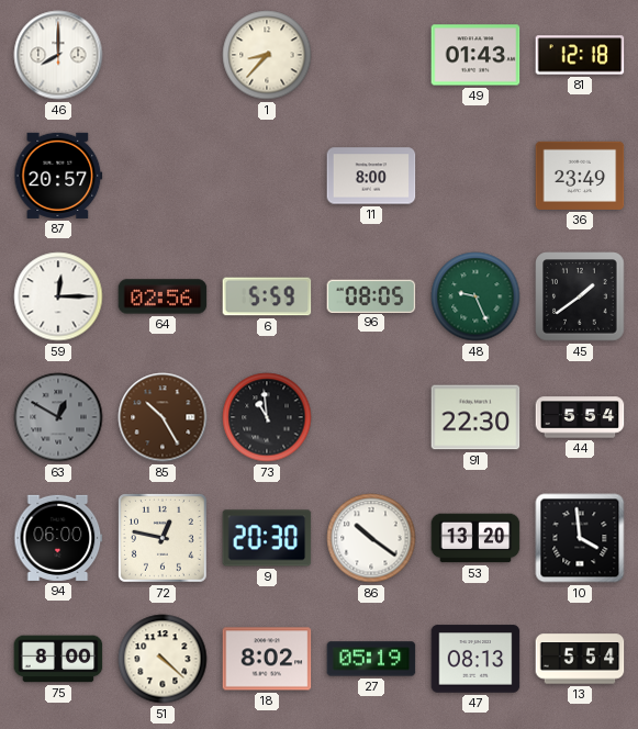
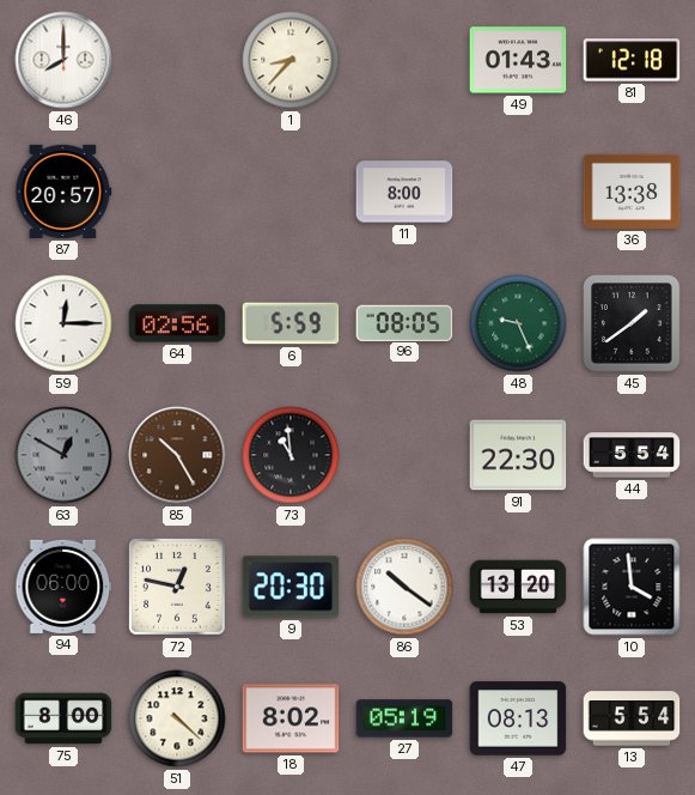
36: 23:49 -> 13:38
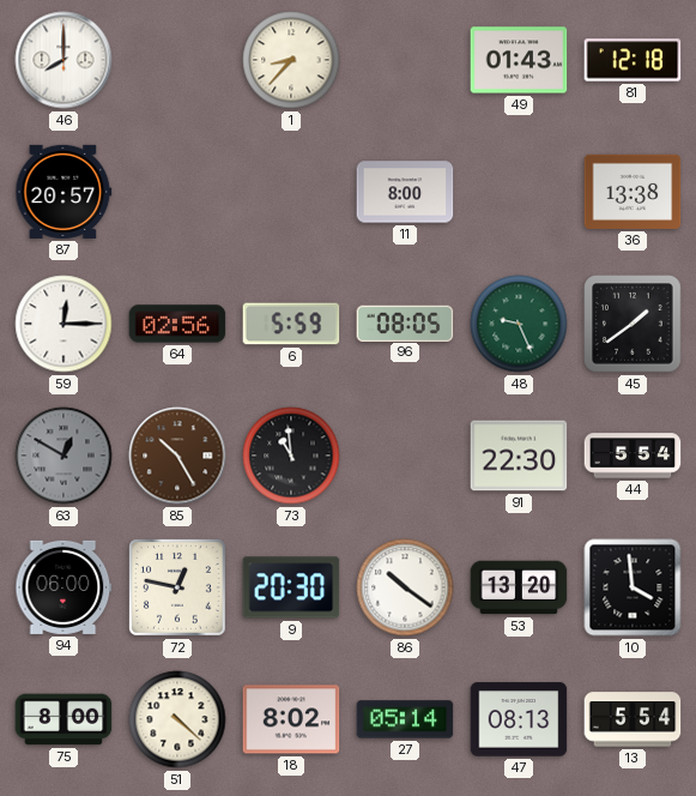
27: 05:19 -> 05:14
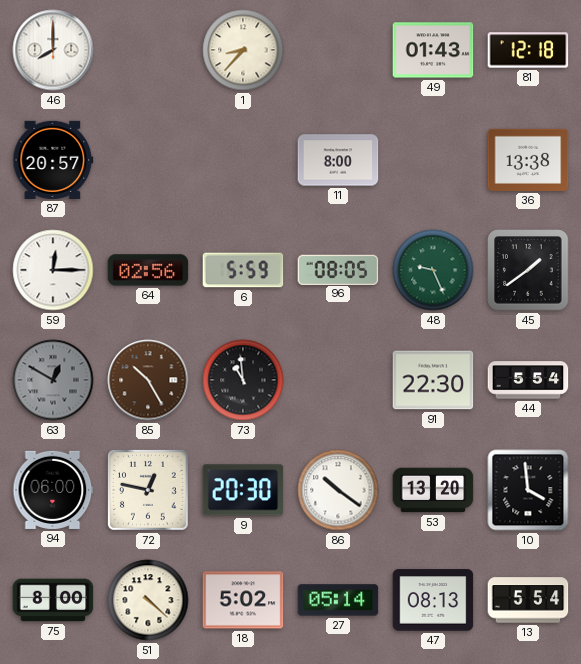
18: 8:02 -> 5:02
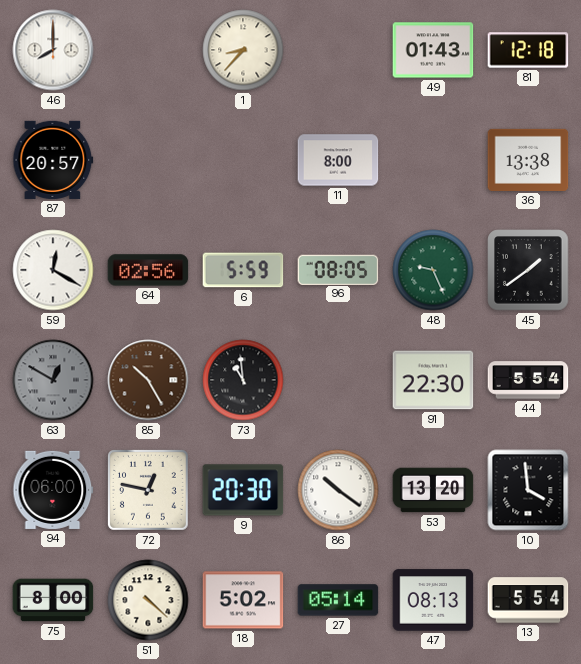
59: 12:15 -> 12:20
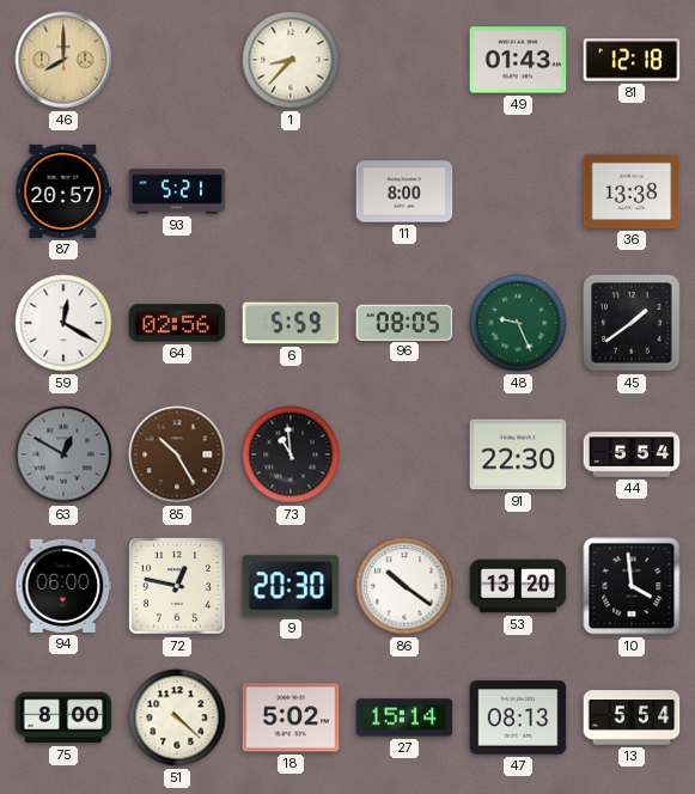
46 dial: white -> champagne
93: none -> 5:21
27: 05:14 -> 15:14
